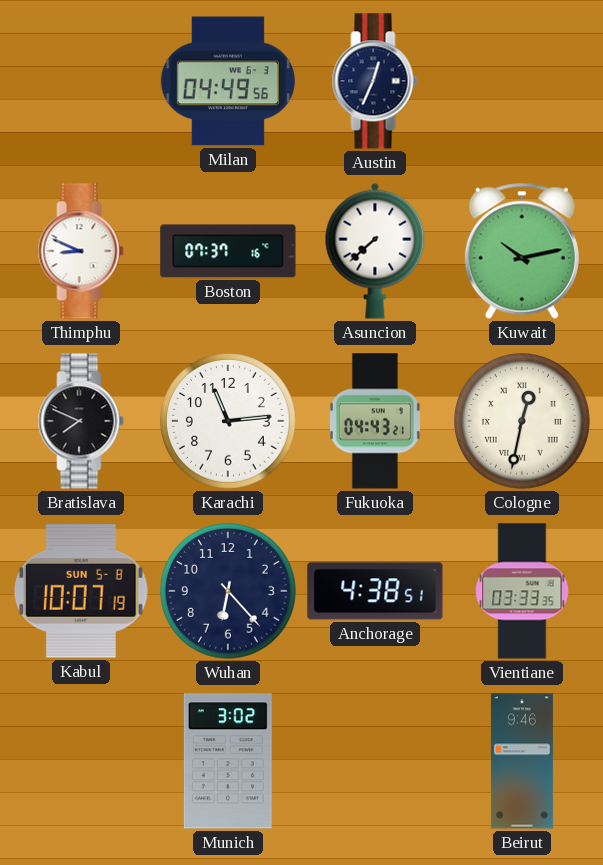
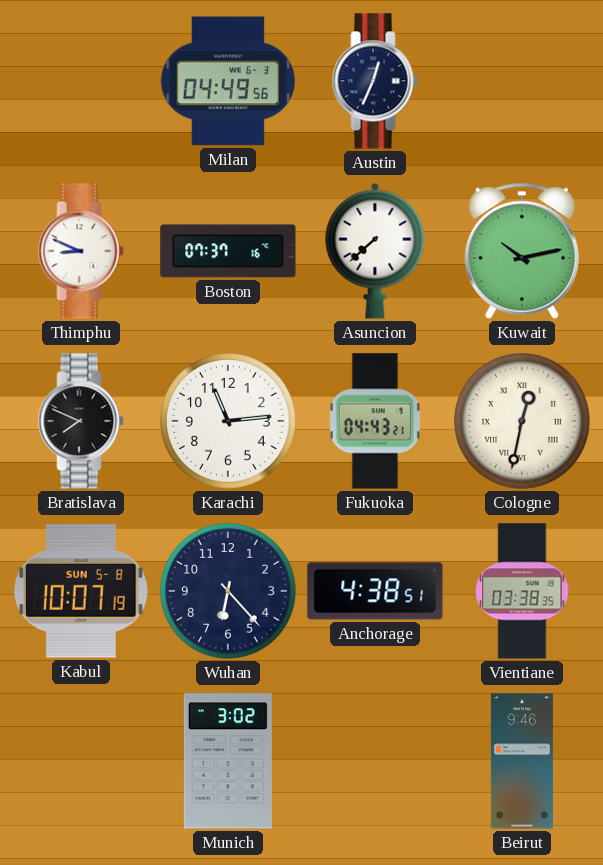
Vientiane: 03:33 -> 03:38
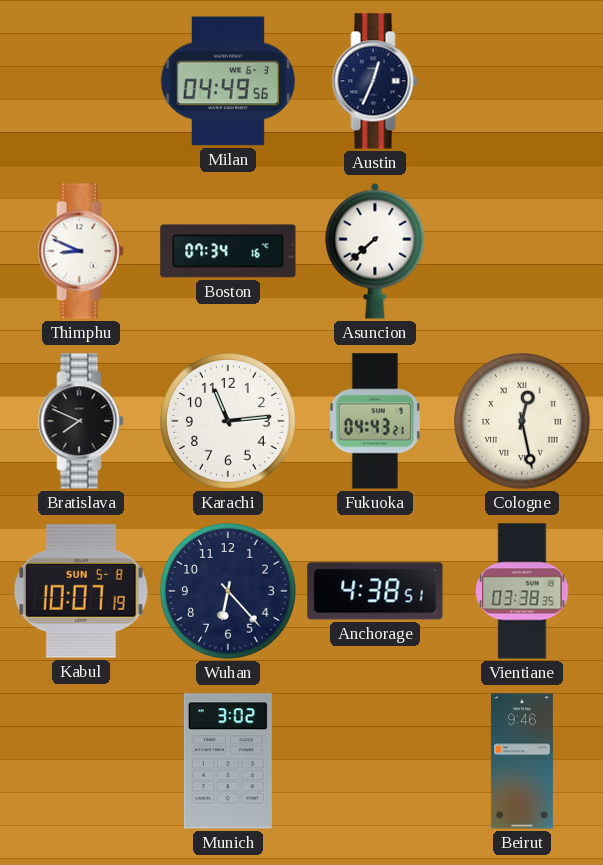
Boston: 07:37 -> 07:34
Kuwait: 10:13 -> none
Cologne: 12:32 -> 12:28
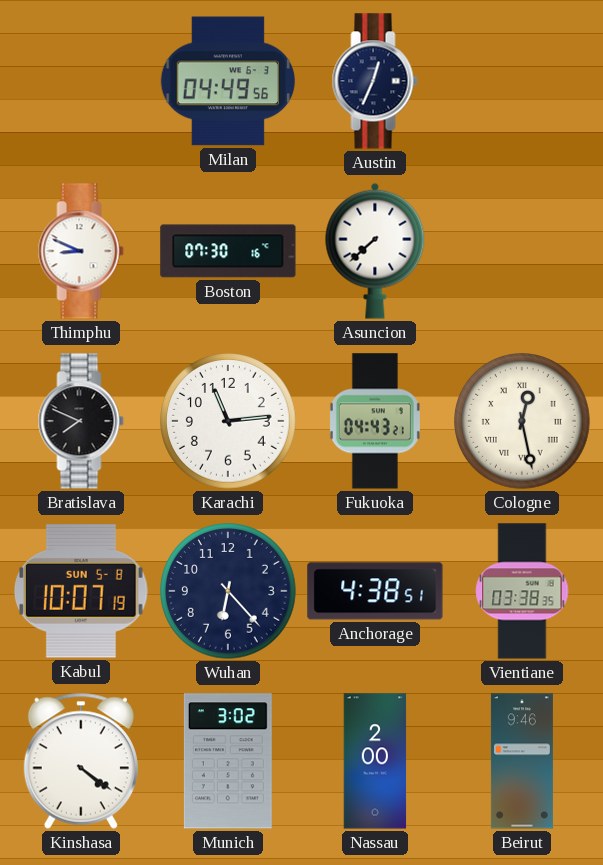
Boston: 07:34 -> 07:30
Kinshasa: none -> 4:21
Nassau: none -> 2:00
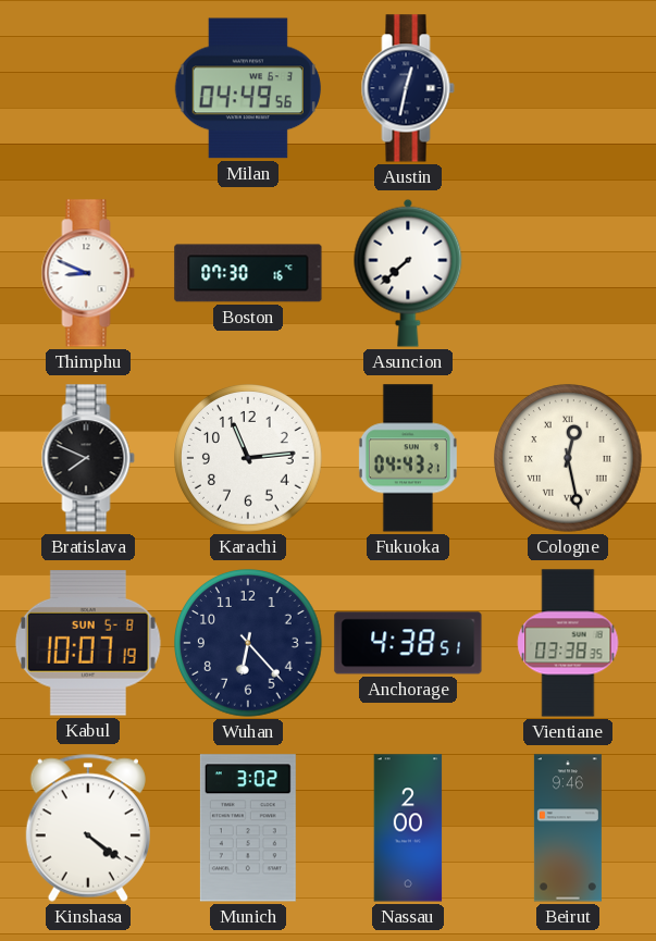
Austin: 12:34 -> 12:32
